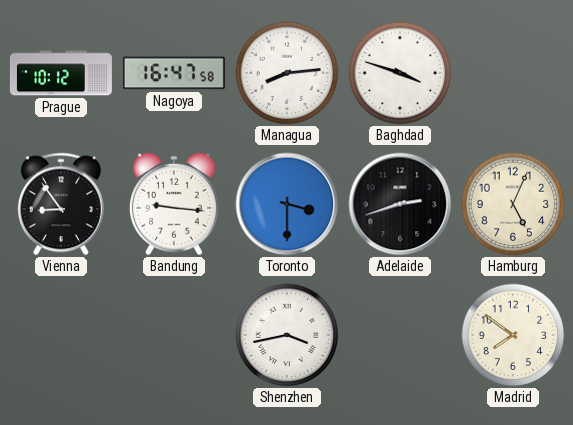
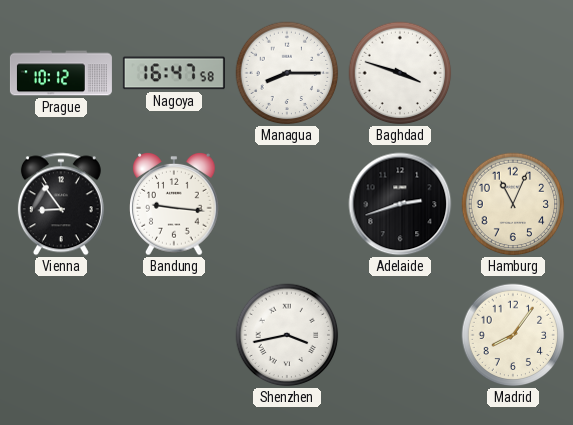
Managua: 8:14 -> 8:15
Toronto: 3:30 -> none
Hamburg: 5:04 -> 11:04
Madrid: 7:51 -> 8:06
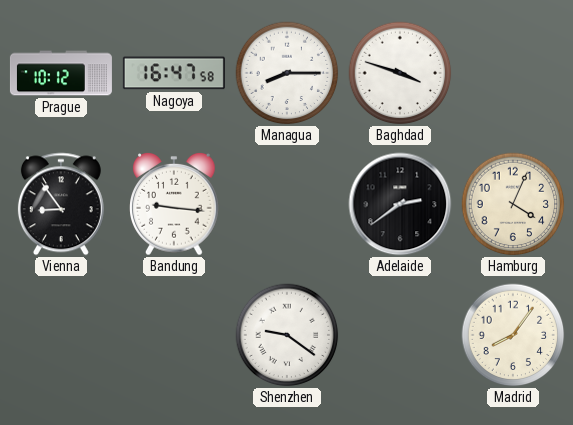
Adelaide: 2:42 -> 2:39
Hamburg: 11:04 -> 4:04
Shenzhen: 3:43 -> 9:21
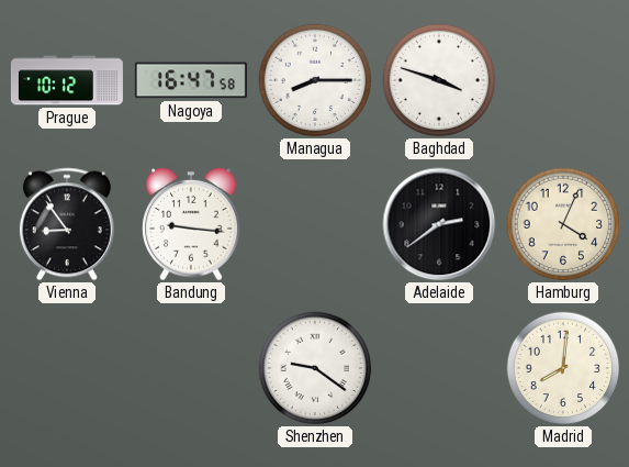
Madrid: 8:06 -> 8:01
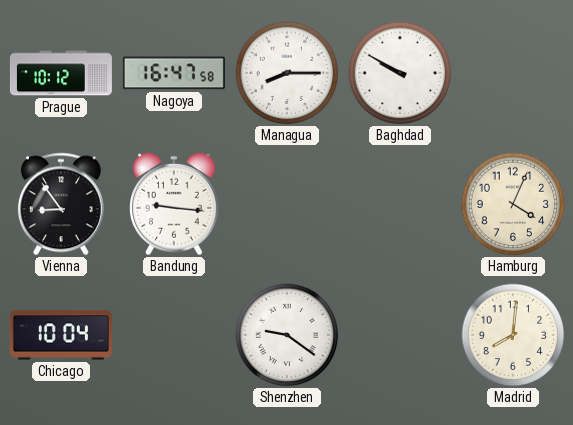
Baghdad: 3:48 -> 9:50
Adelaide: 2:39 -> none
Chicago: none -> 10:04
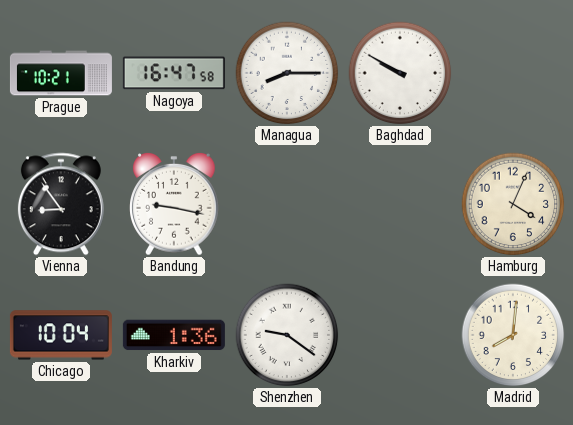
Prague: 10:12 -> 10:21
Bandung: 9:16 -> 9:17
Kharkiv: none -> 1:36
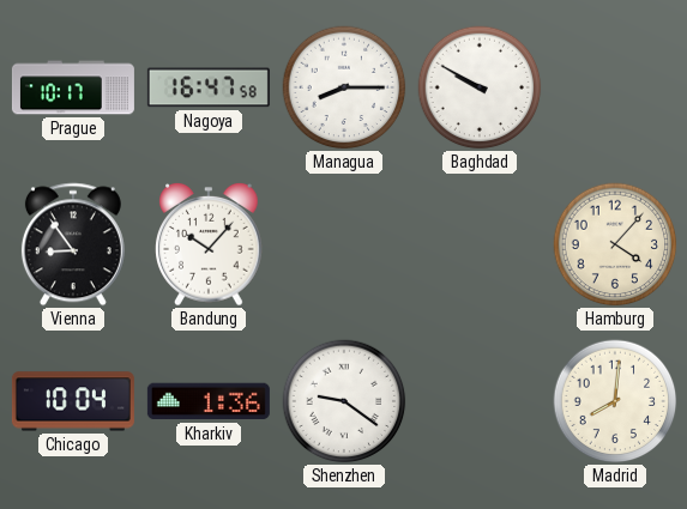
Prague: 10:21 -> 10:17
Bandung: 9:17 -> 10:07
Hamburg: 4:04 -> 4:07
